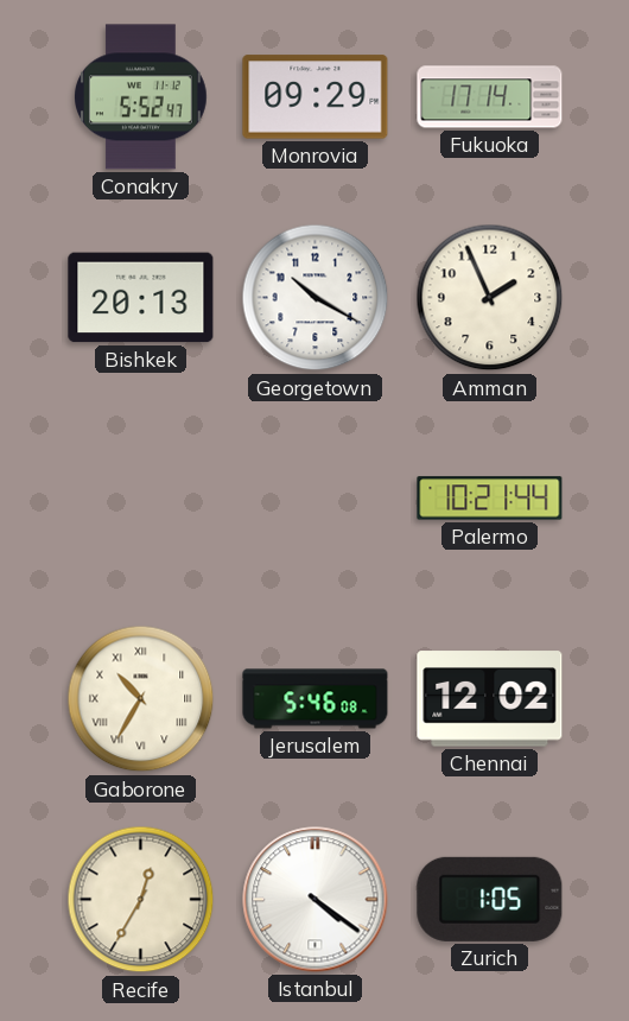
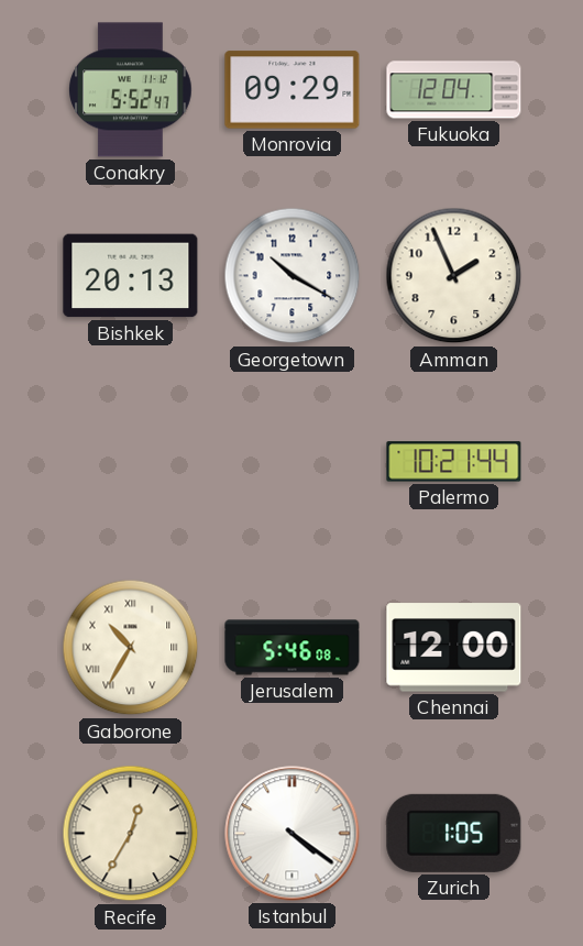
Fukuoka: 17:14 -> 12:04
Chennai: 12:02 -> 12:00
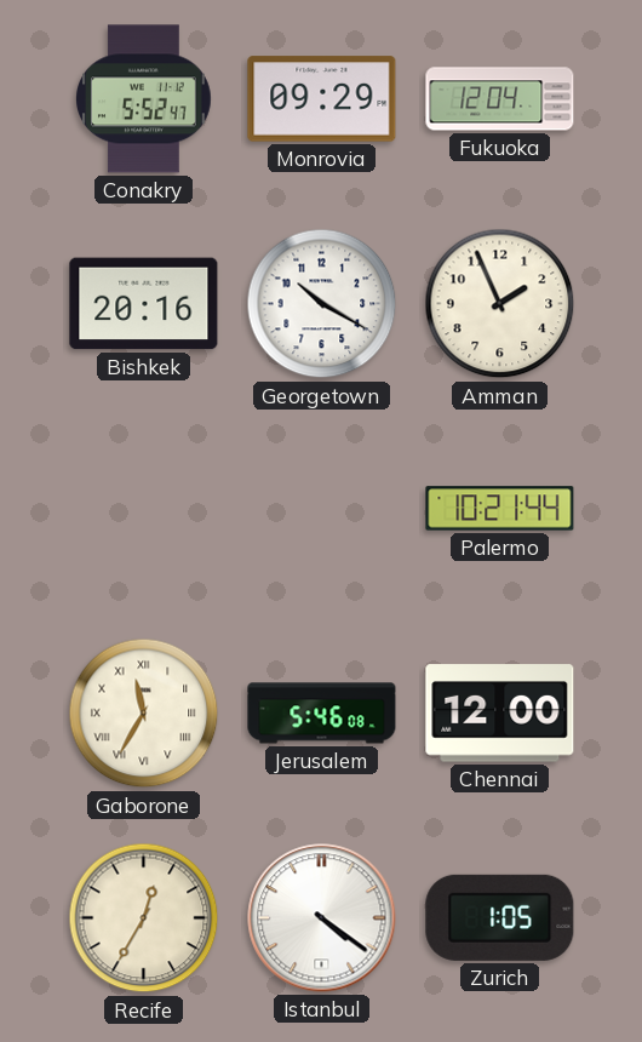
Bishkek: 20:13 -> 20:16
Gaborone: 10:35 -> 11:35
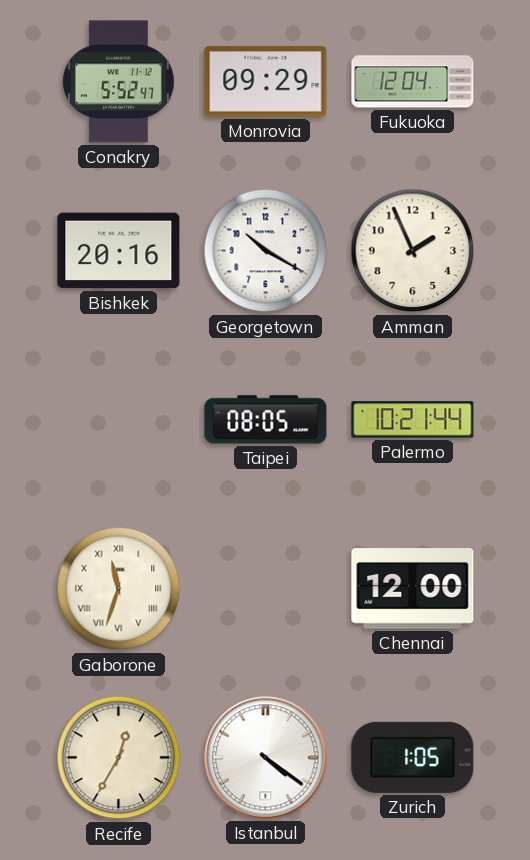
Taipei: none -> 08:05
Gaborone: 11:35 -> 11:33
Jerusalem: 5:46 -> none
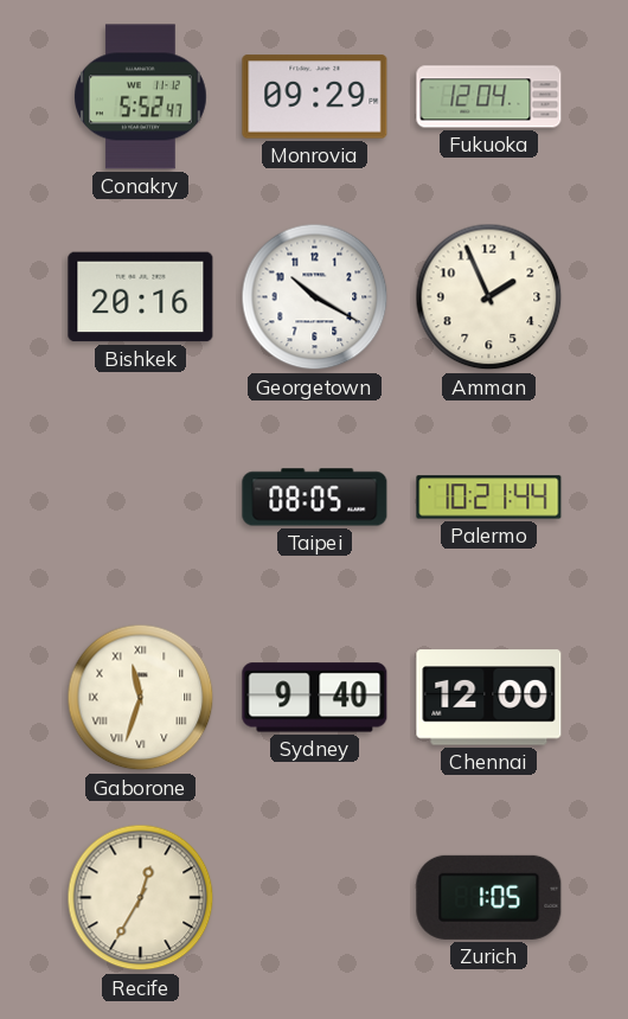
Sydney: none -> 9:40
Istanbul: 4:21 -> none
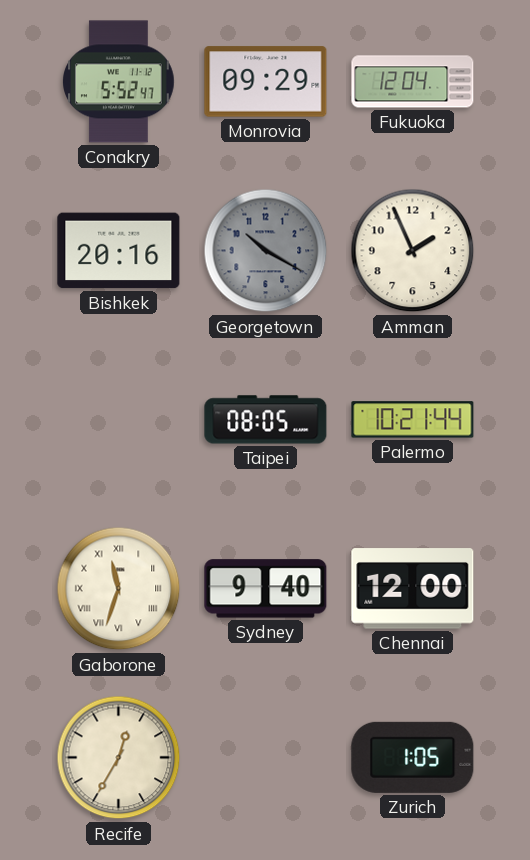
Georgetown dial: white -> grey
